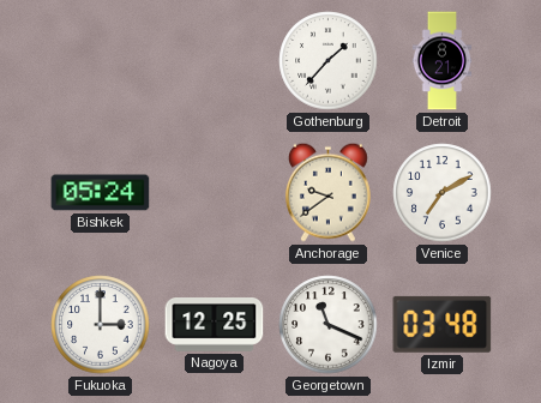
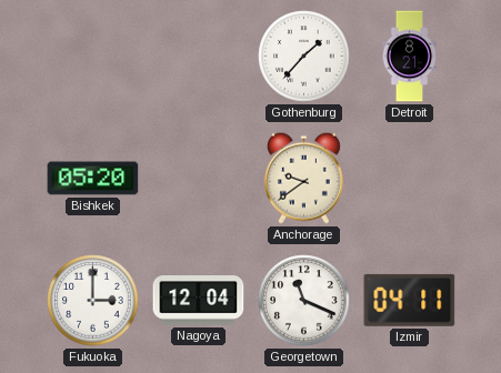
Bishkek: 05:24 -> 05:20
Venice: 7:10 -> none
Nagoya: 12:25 -> 12:04
Izmir: 03:48 -> 04:11
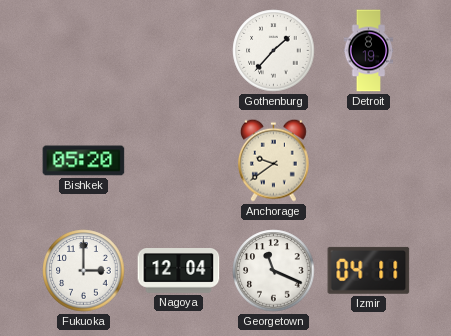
Detroit: 8:21 -> 8:19
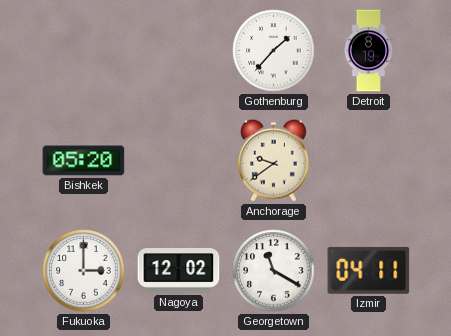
Nagoya: 12:04 -> 12:02
Georgetown: 11:19 -> 11:20
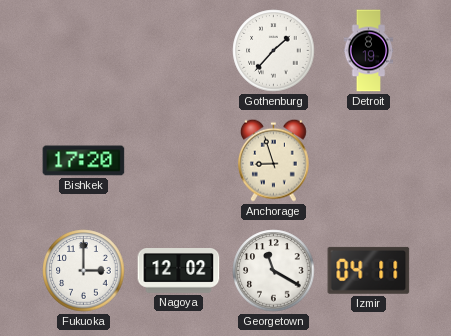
Bishkek: 05:20 -> 17:20
Anchorage: 9:39 -> 8:57
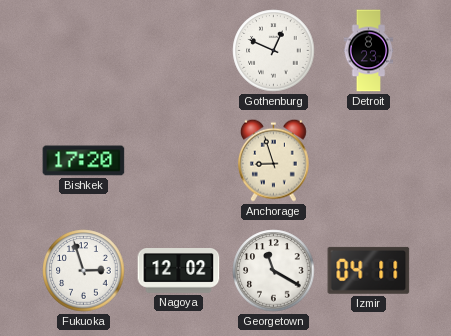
Gothenburg: 1:37 -> 12:49
Detroit: 8:19 -> 8:23
Fukuoka: 3:00 -> 2:57
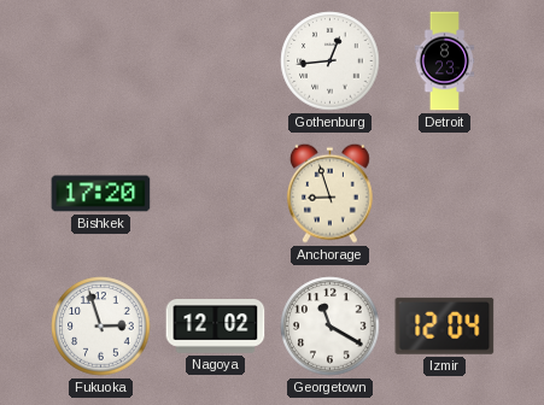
Gothenburg: 12:49 -> 12:44
Izmir: 04:11 -> 12:04
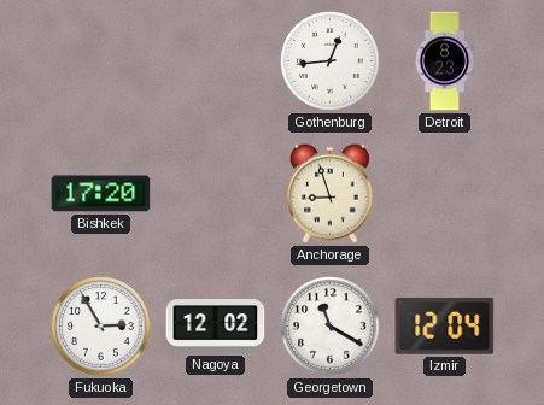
Fukuoka: 2:57 -> 2:55
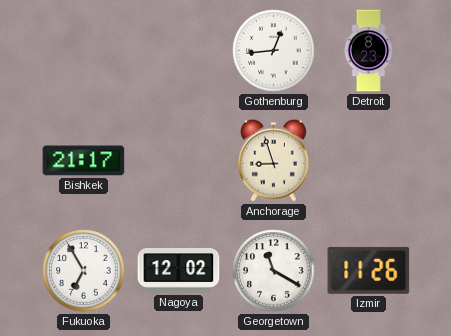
Bishkek: 17:20 -> 21:17
Fukuoka: 2:55 -> 6:55
Izmir: 12:04 -> 11:26
